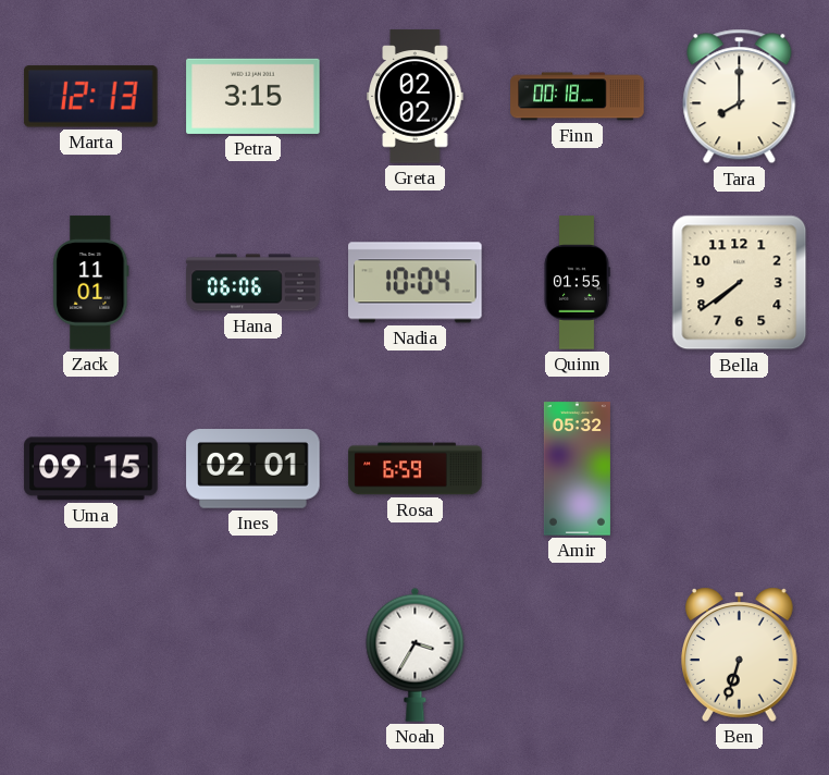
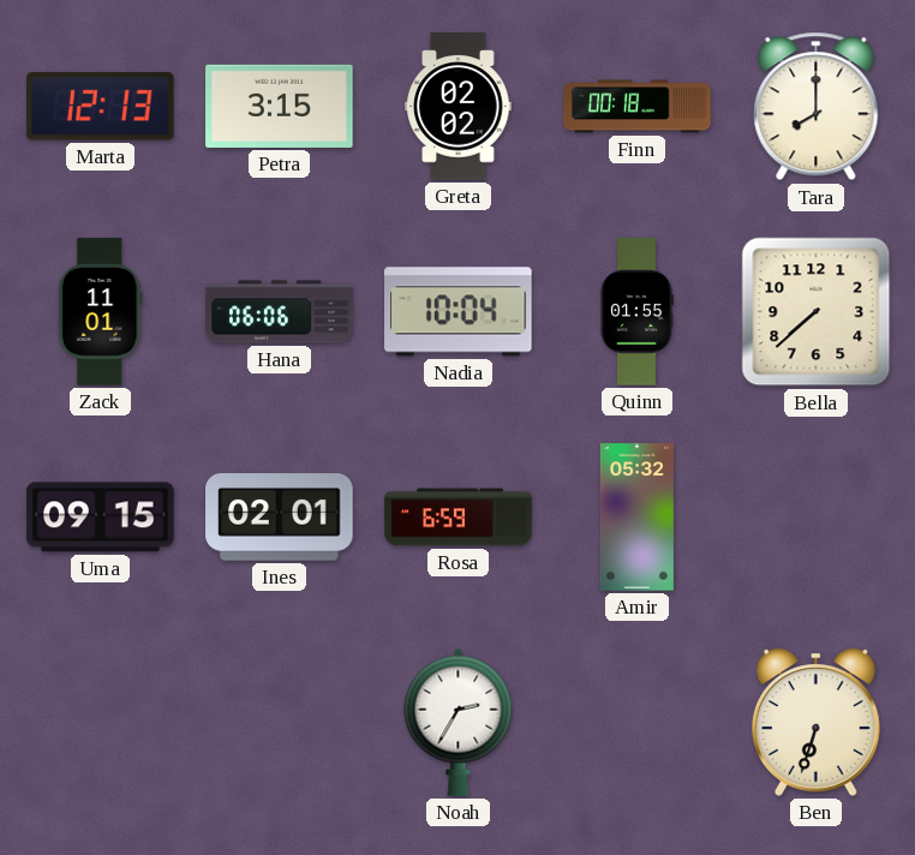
Bella: 7:39 -> 7:38
Noah: 3:35 -> 2:35
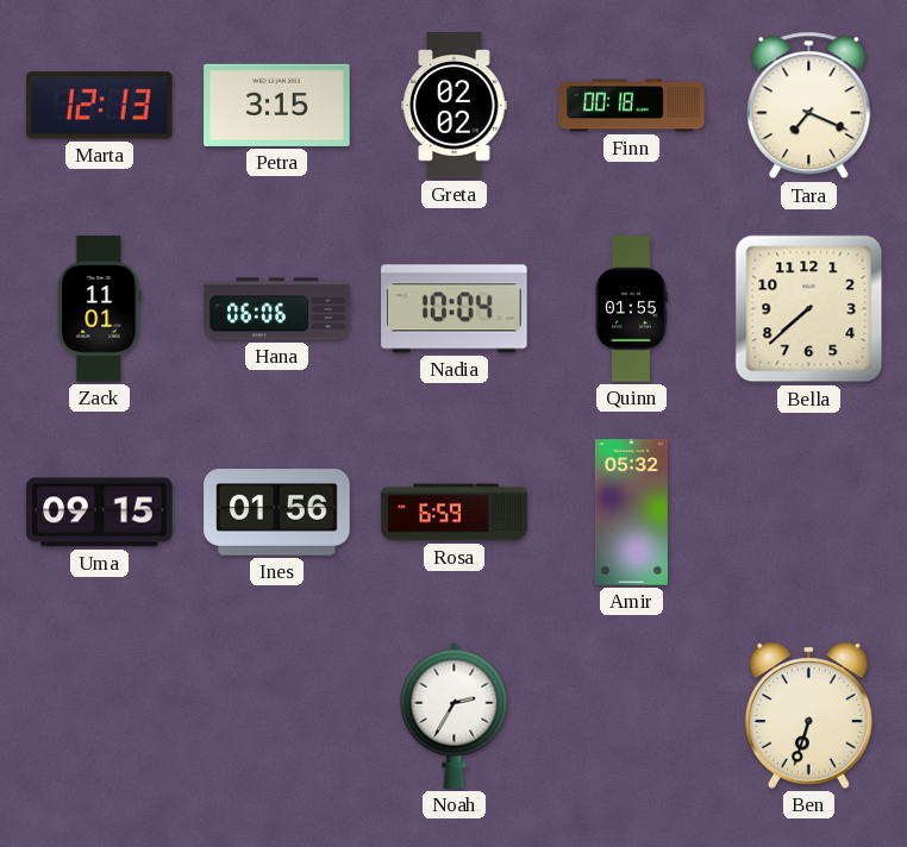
Tara: 8:00 -> 7:19
Ines: 02:01 -> 01:56
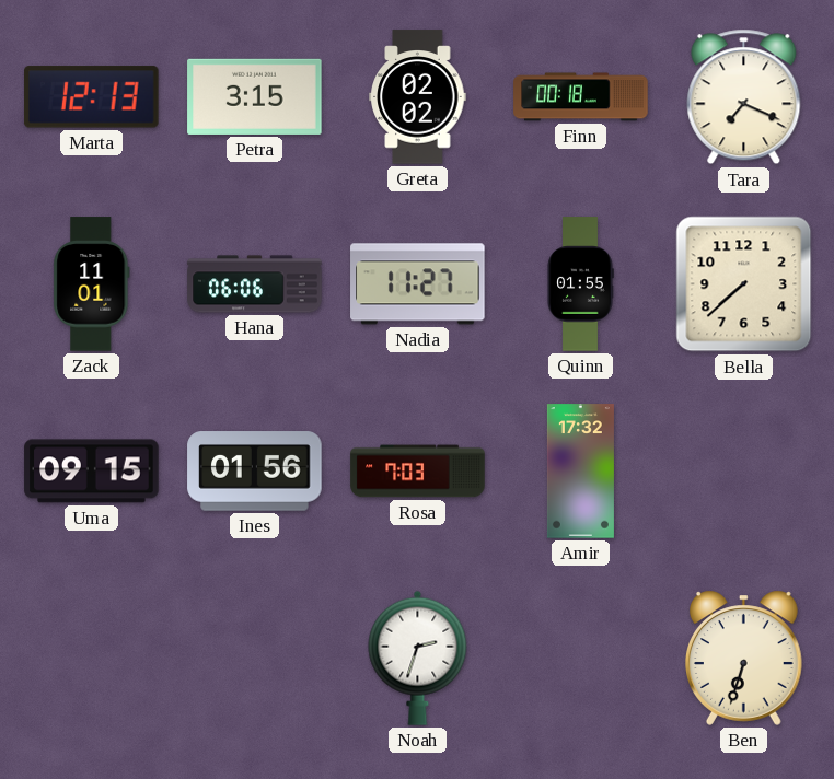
Nadia: 10:04 -> 11:27
Rosa: 6:59 -> 7:03
Amir: 05:32 -> 17:32
Noah: 2:35 -> 2:33
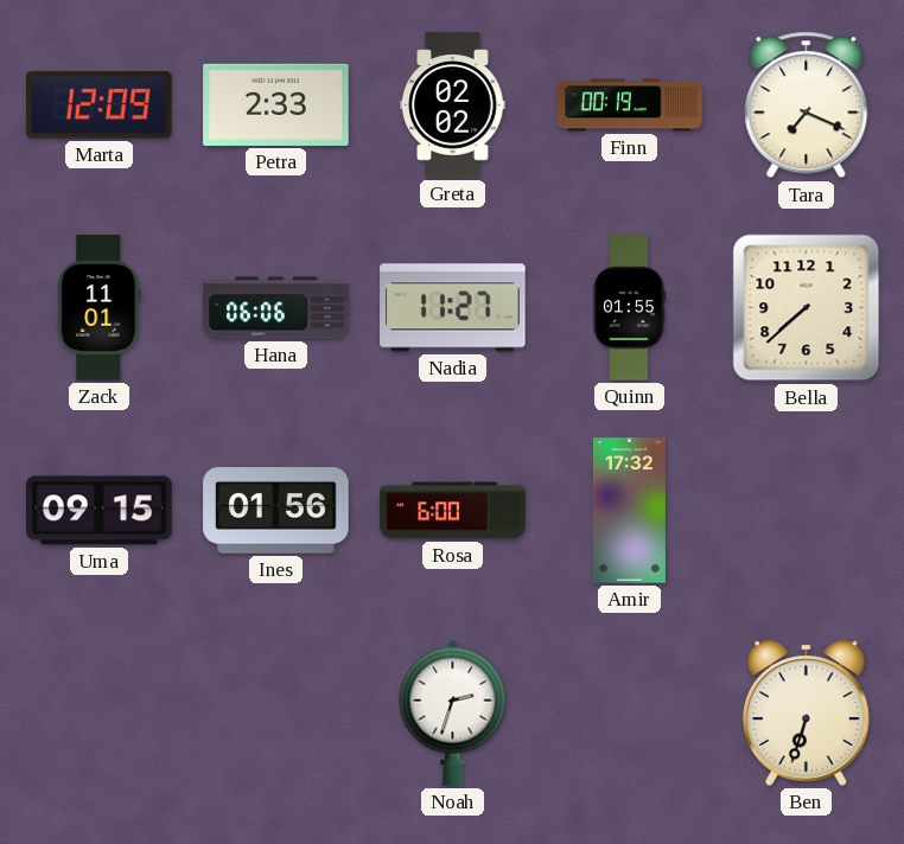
Marta: 12:13 -> 12:09
Petra: 3:15 -> 2:33
Finn: 00:18 -> 00:19
Rosa: 7:03 -> 6:00
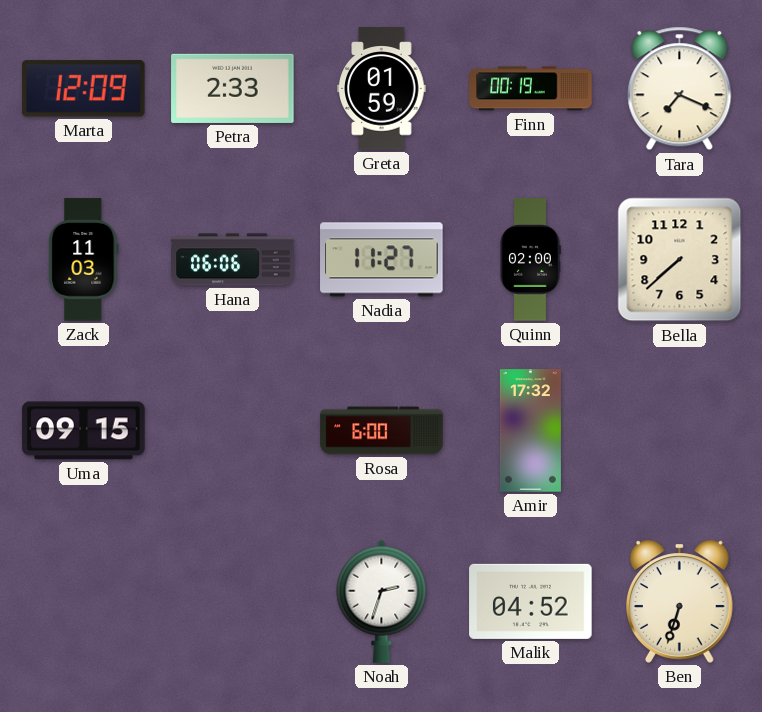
Greta: 02:02 -> 01:59
Zack: 11:01 -> 11:03
Quinn: 01:55 -> 02:00
Ines: 01:56 -> none
Malik: none -> 04:52
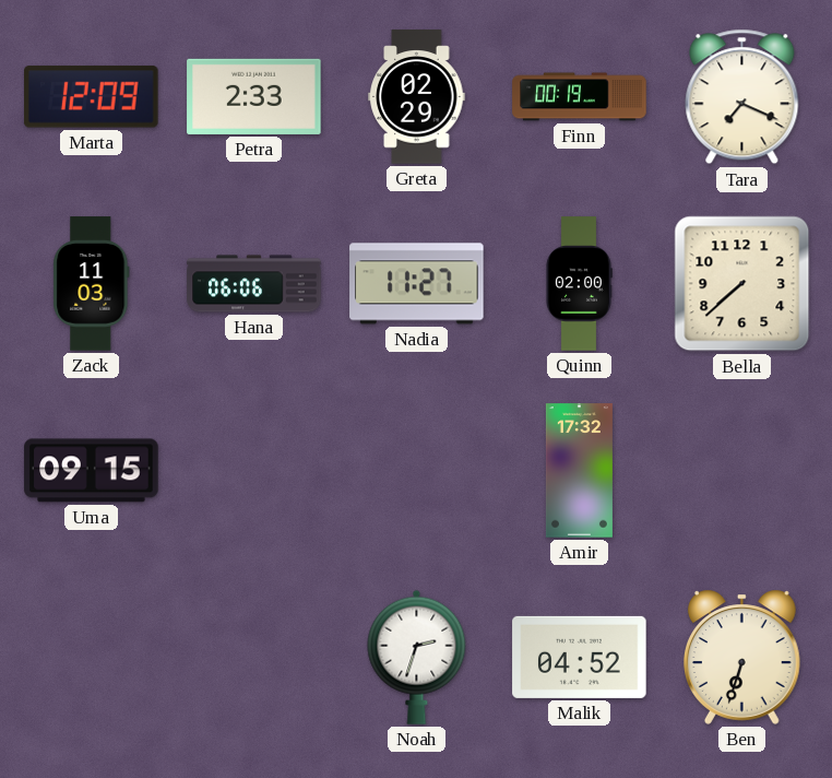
Greta: 01:59 -> 02:29
Rosa: 6:00 -> none
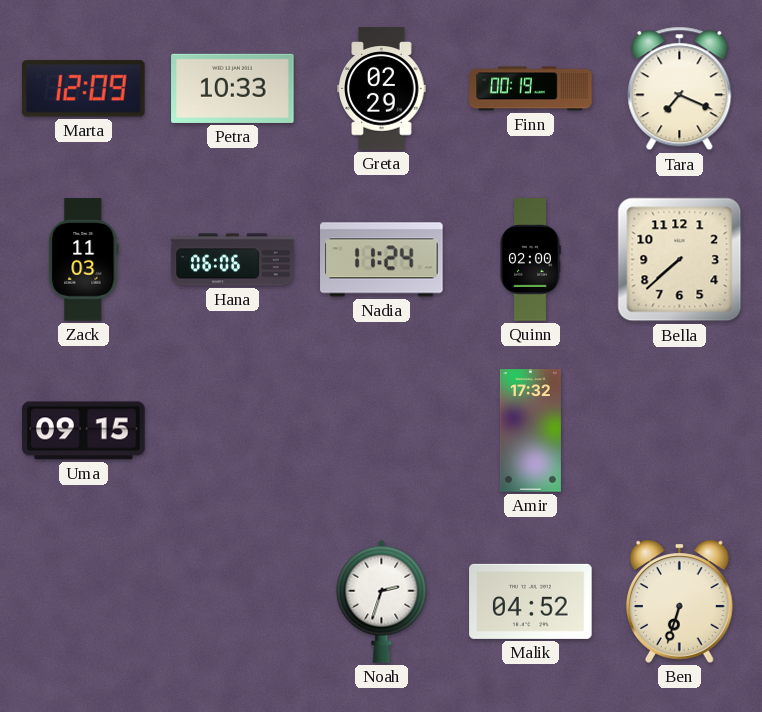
Petra: 2:33 -> 10:33
Nadia: 11:27 -> 11:24
